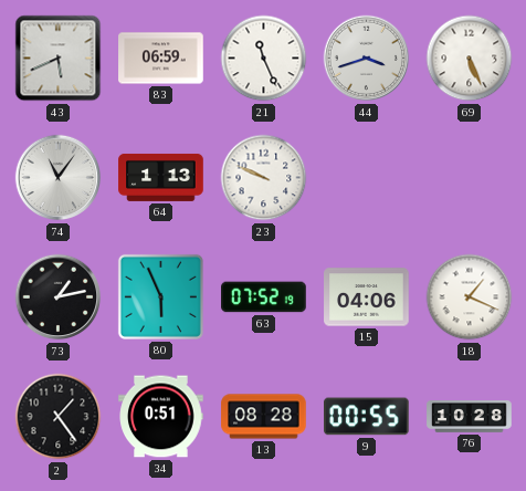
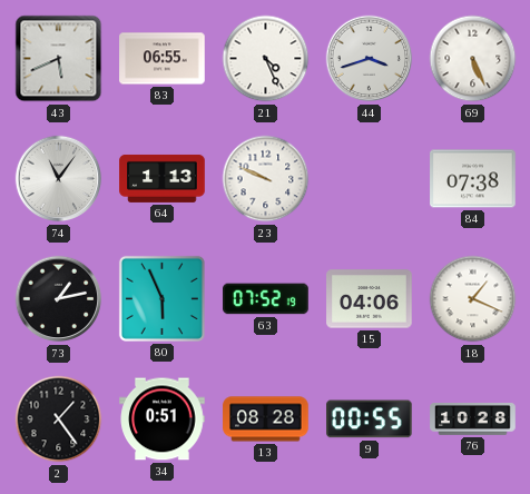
83: 06:59 -> 06:55
21: 11:26 -> 4:26
84: none -> 07:38
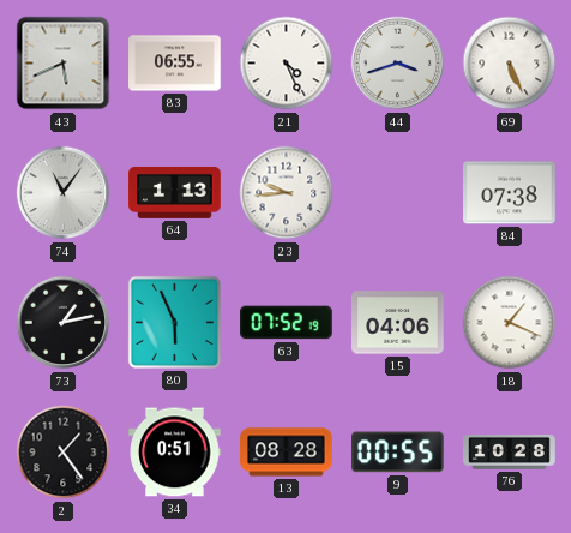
23: 9:49 -> 9:44
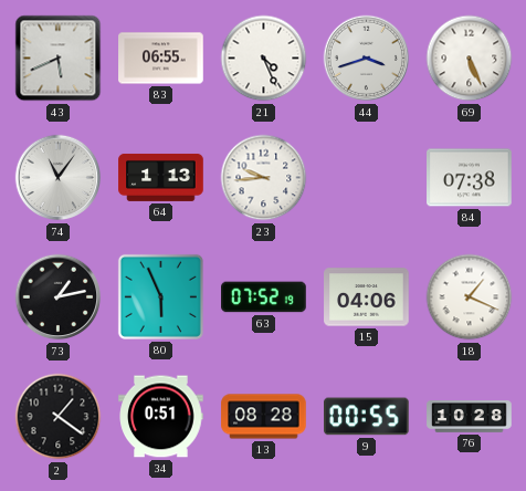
2: 1:24 -> 1:21
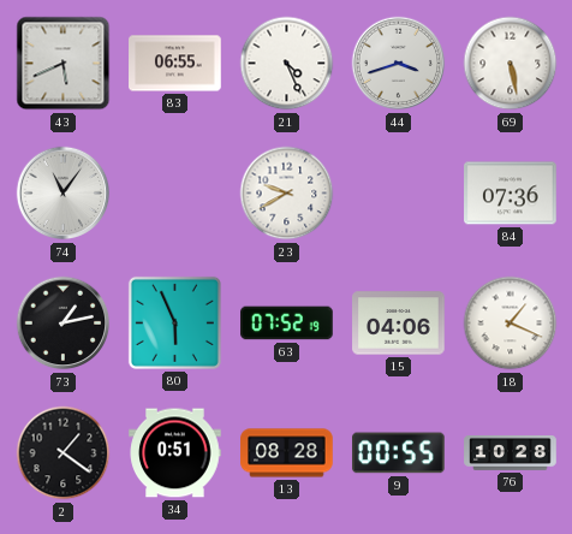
69: 5:26 -> 5:28
64: 1:13 -> none
23: 9:44 -> 9:40
84: 07:38 -> 07:36
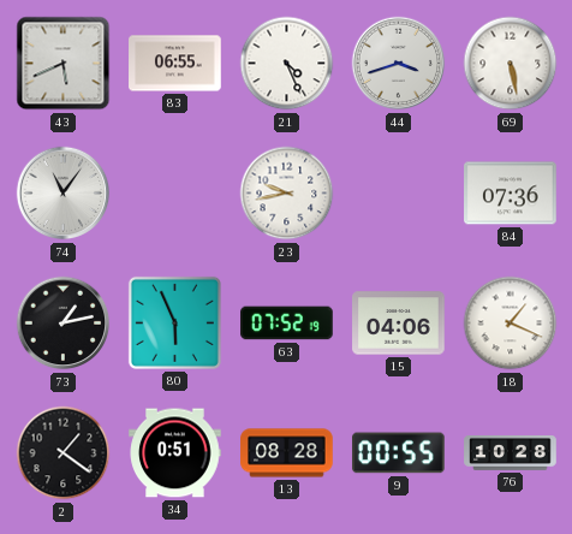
23: 9:40 -> 9:43
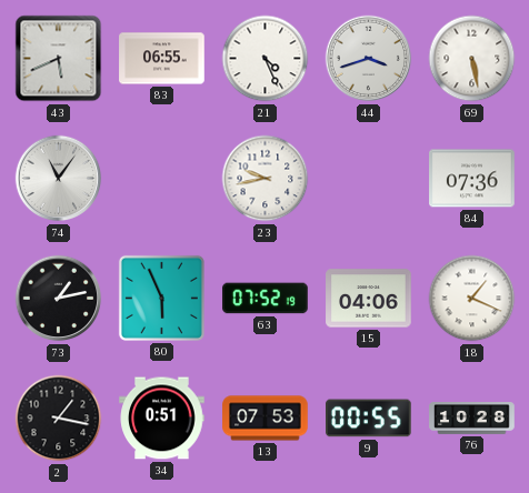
2: 1:21 -> 1:17
13: 08:28 -> 07:53
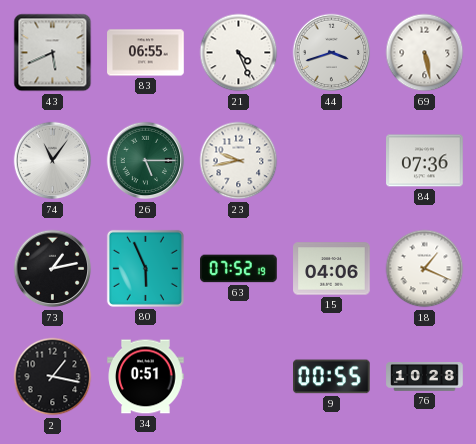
26: none -> 5:15
13: 07:53 -> none
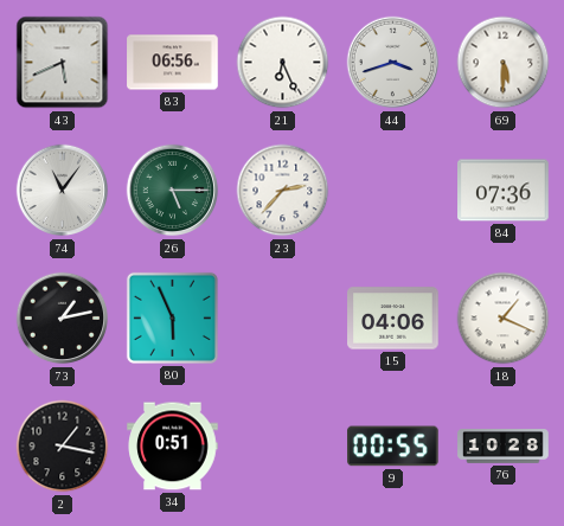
83: 06:55 -> 06:56
21: 4:26 -> 6:26
69: 5:28 -> 5:30
23: 9:43 -> 2:37
63: 07:52 -> none
